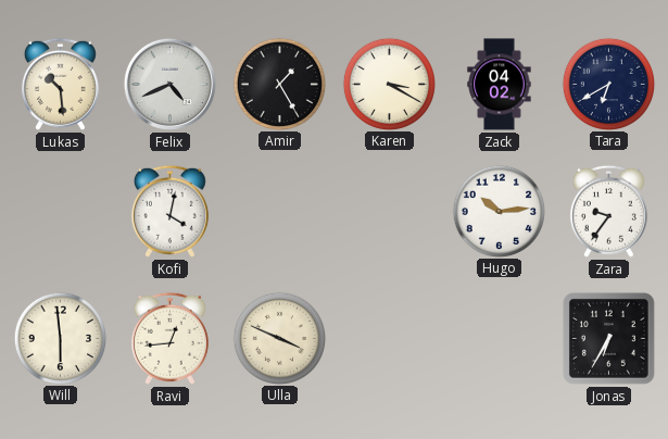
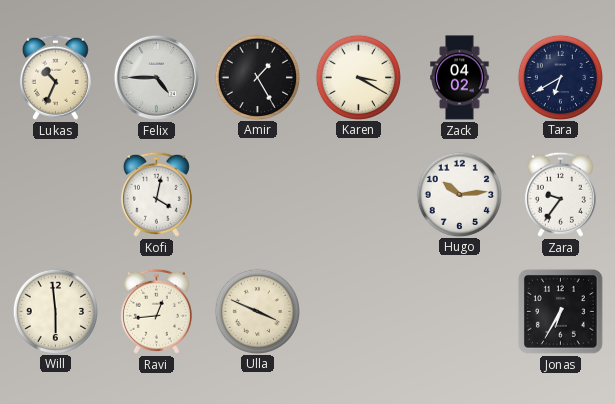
Lukas: 10:29 -> 10:34
Felix: 4:41 -> 4:45
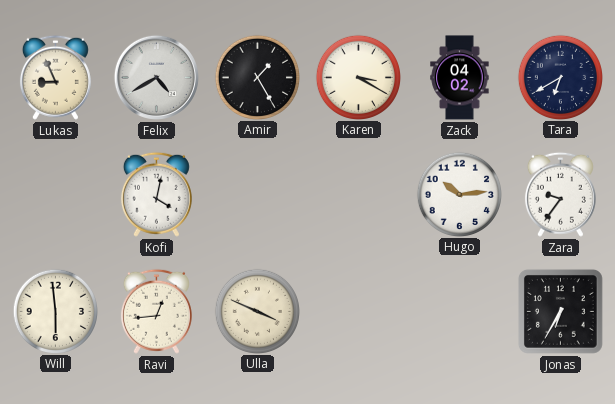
Lukas: 10:34 -> 8:56
Felix: 4:45 -> 4:40
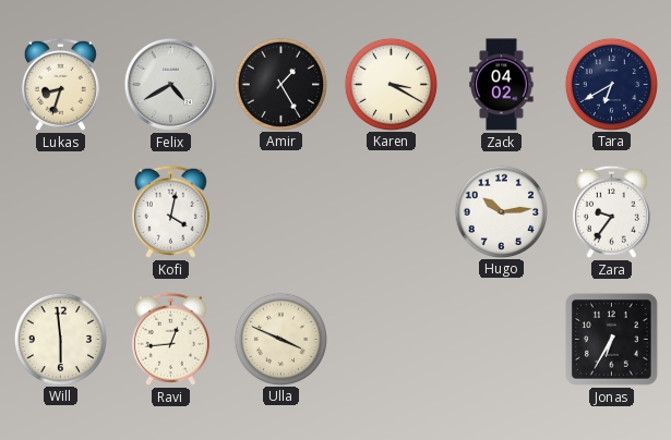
Lukas: 8:56 -> 8:33
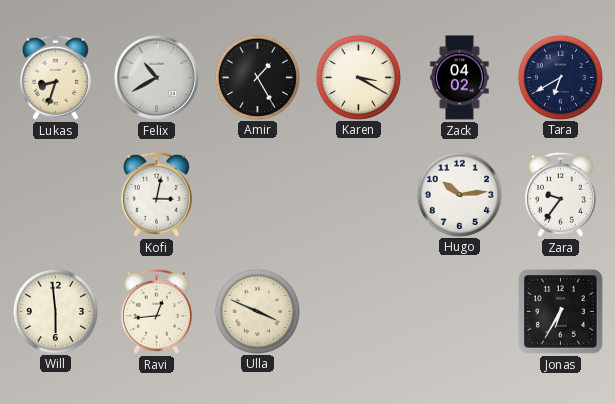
Felix: 4:40 -> 10:40
Kofi: 4:02 -> 3:02
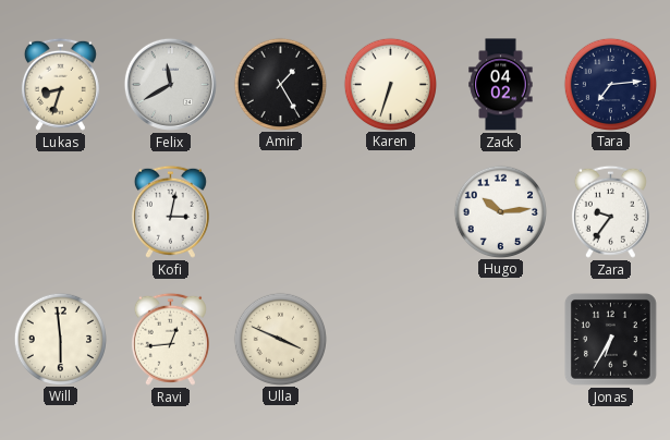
Felix: 10:40 -> 11:40
Karen: 3:20 -> 6:33
Tara: 6:40 -> 7:14
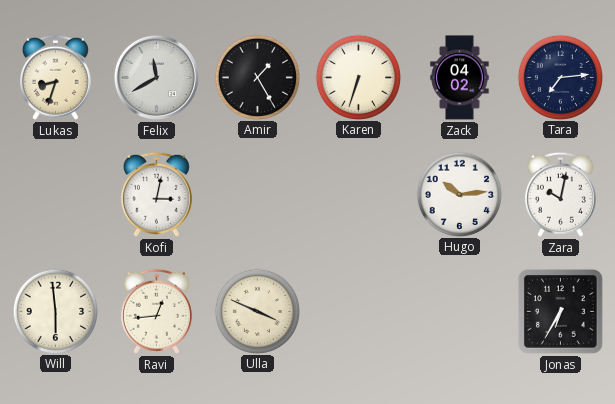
Zara: 9:36 -> 10:02
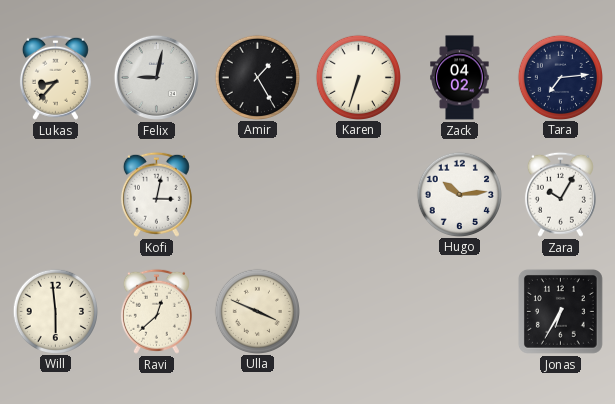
Lukas: 8:33 -> 8:37
Felix: 11:40 -> 9:02
Zara: 10:02 -> 10:05
Ravi: 12:44 -> 12:38
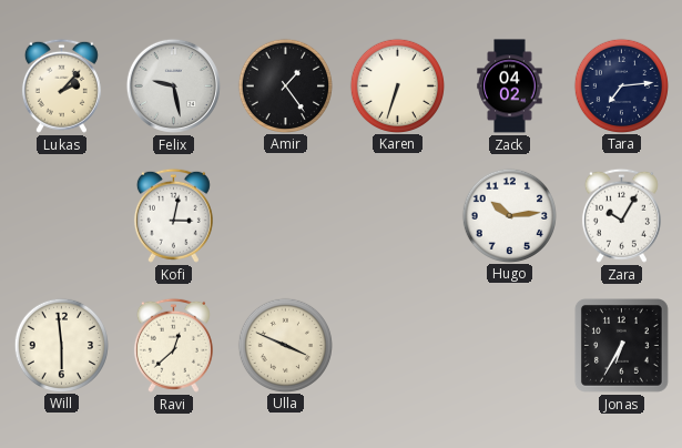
Lukas: 8:37 -> 2:07
Felix: 9:02 -> 9:28
Amir: 1:25 -> 1:24
